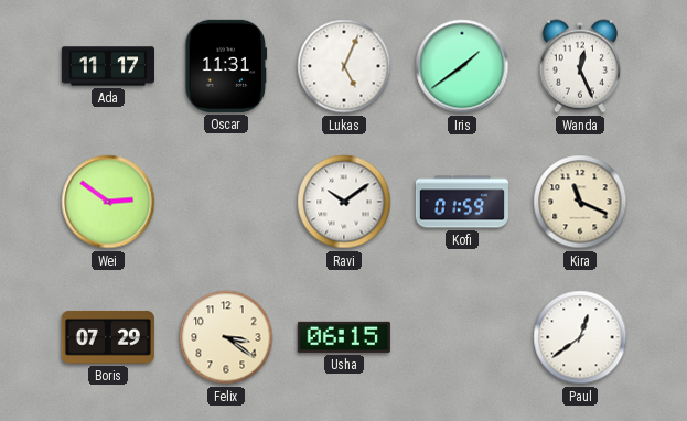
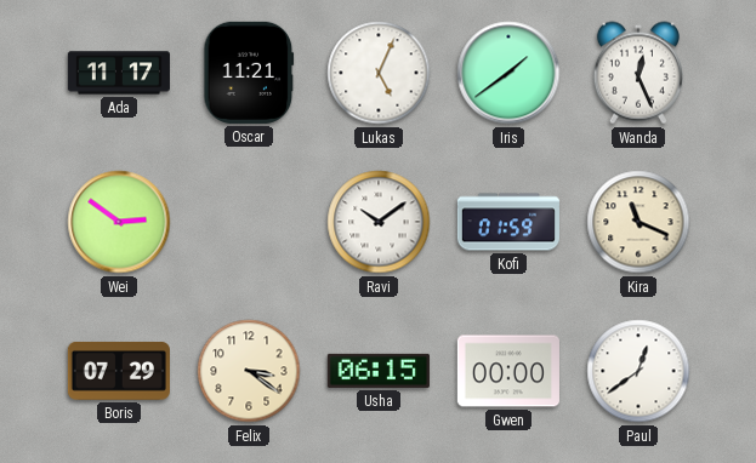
Oscar: 11:31 -> 11:21
Gwen: none -> 00:00
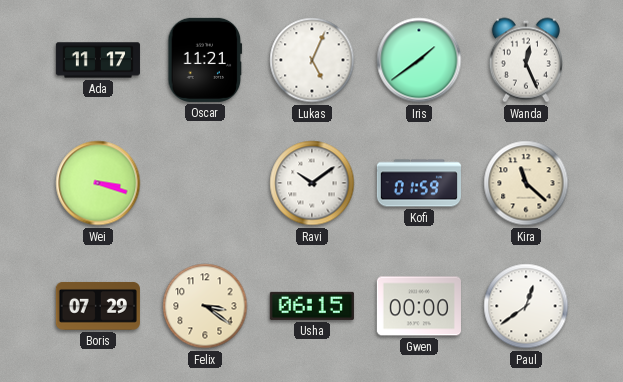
Wei: 2:51 -> 3:18
Kira: 11:19 -> 11:22
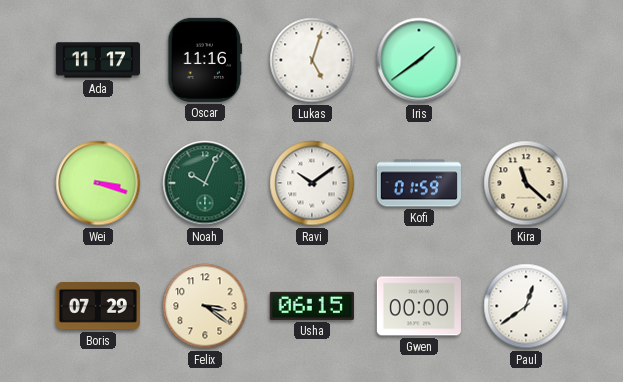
Oscar: 11:21 -> 11:16
Lukas: 5:04 -> 5:03
Wanda: 12:26 -> none
Noah: none -> 10:04
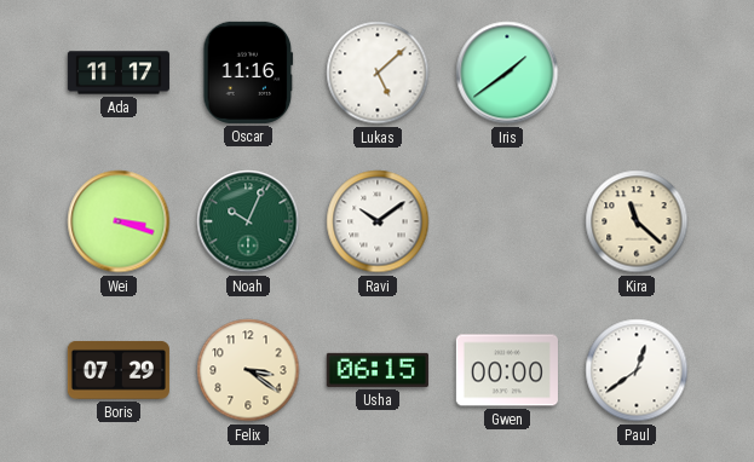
Lukas: 5:03 -> 5:08
Kofi: 01:59 -> none
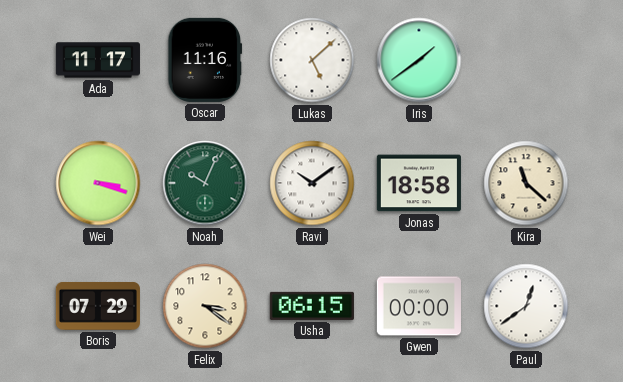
Jonas: none -> 18:58
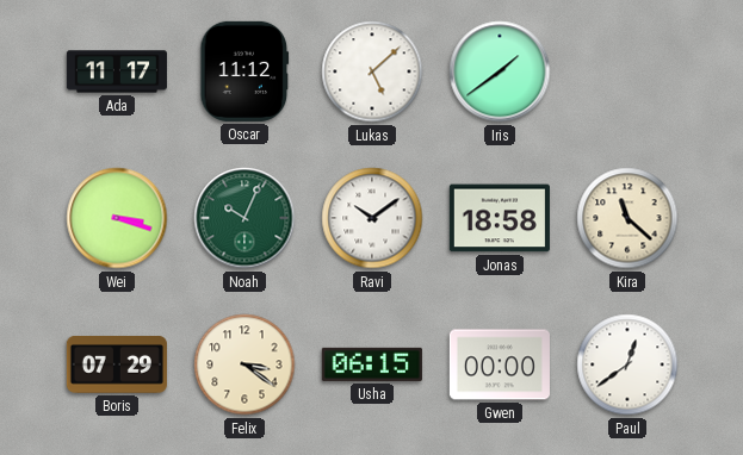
Oscar: 11:16 -> 11:12
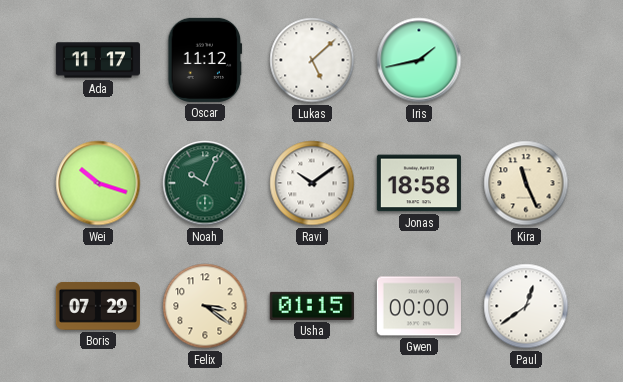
Iris: 1:39 -> 1:43
Wei: 3:18 -> 10:18
Kira: 11:22 -> 11:26
Usha: 06:15 -> 01:15
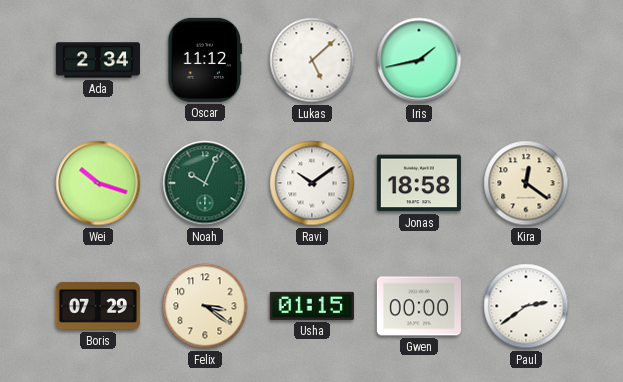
Ada: 11:17 -> 2:34
Kira: 11:26 -> 12:21
Paul: 12:39 -> 2:39
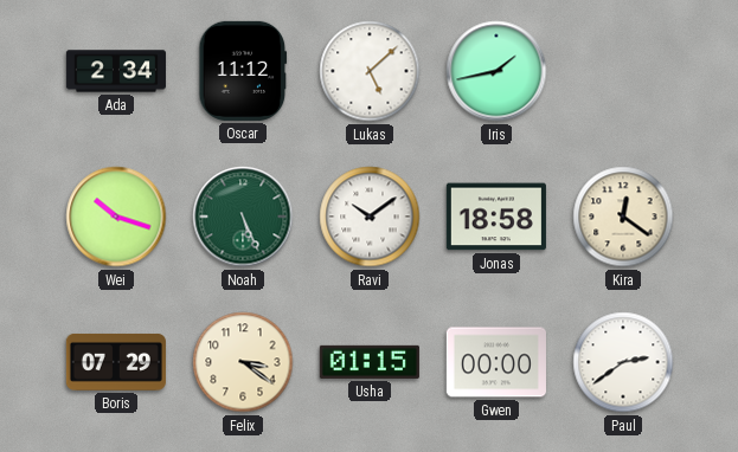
Noah: 10:04 -> 5:26
